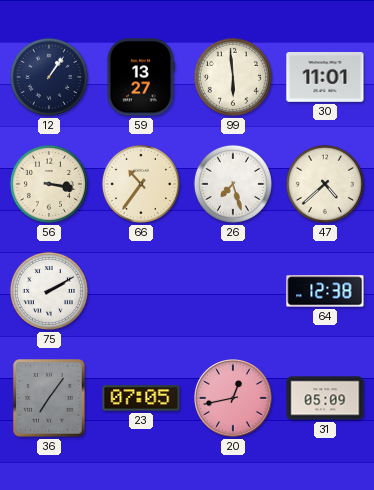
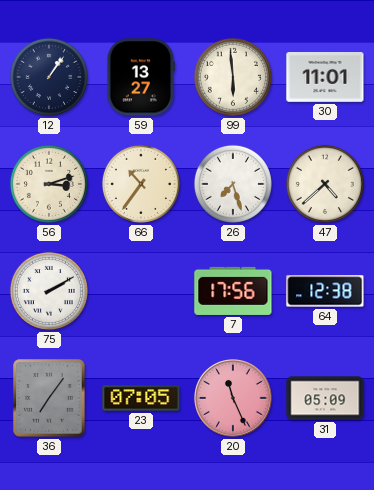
56: 3:17 -> 3:12
7: none -> 17:56
20: 12:43 -> 11:26
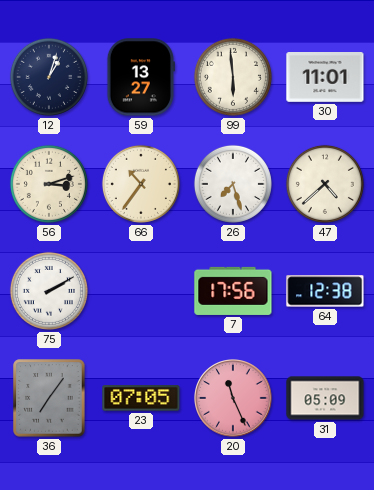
12: 1:06 -> 1:03
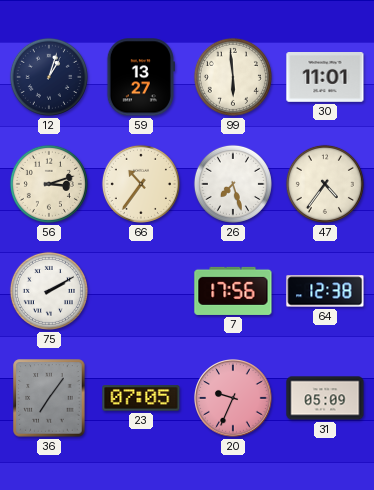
47: 4:38 -> 4:36
20: 11:26 -> 9:34
